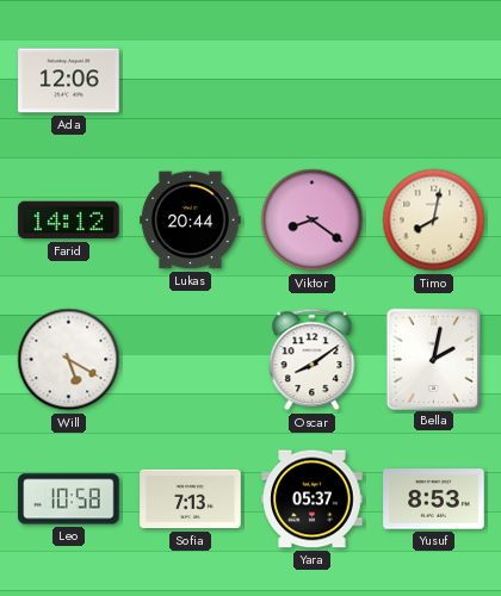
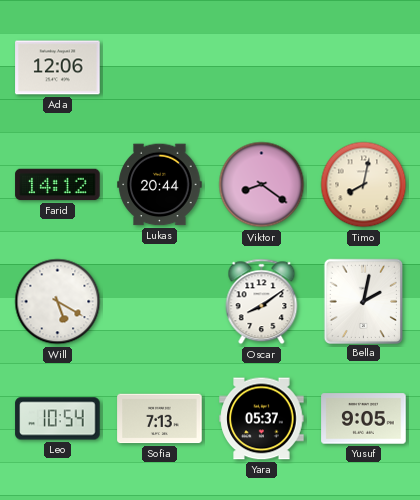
Leo: 10:58 -> 10:54
Yusuf: 8:53 -> 9:05
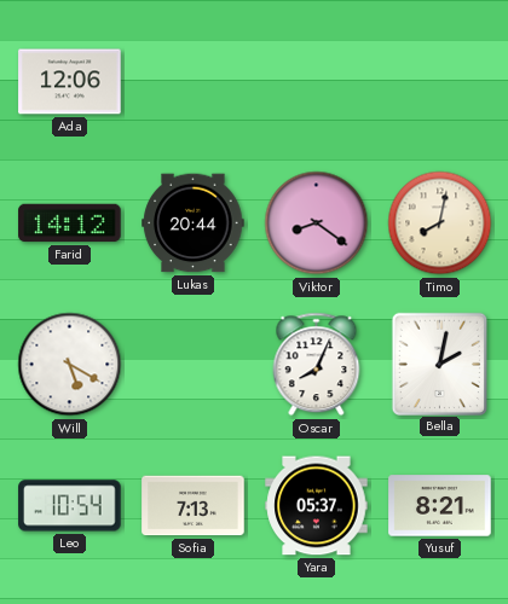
Oscar: 8:09 -> 8:04
Yusuf: 9:05 -> 8:21
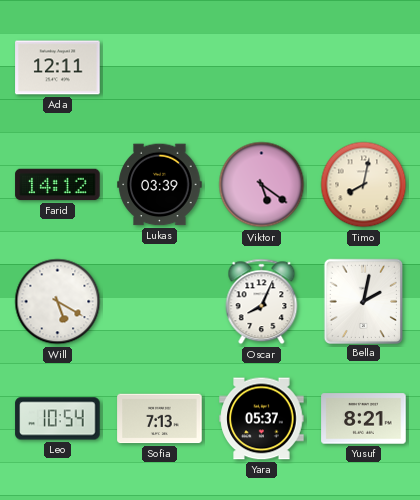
Ada: 12:06 -> 12:11
Lukas: 20:44 -> 03:39
Viktor: 8:21 -> 5:21
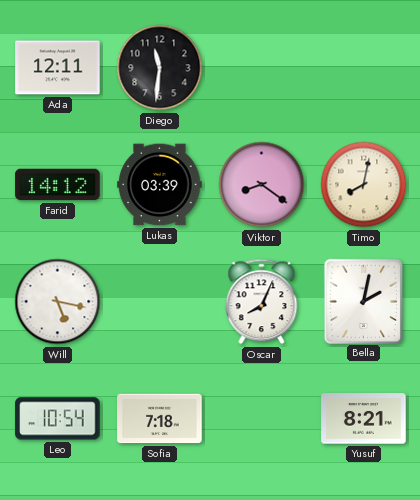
Diego: none -> 11:31
Viktor: 5:21 -> 8:21
Will: 5:20 -> 5:17
Sofia: 7:13 -> 7:18
Yara: 05:37 -> none
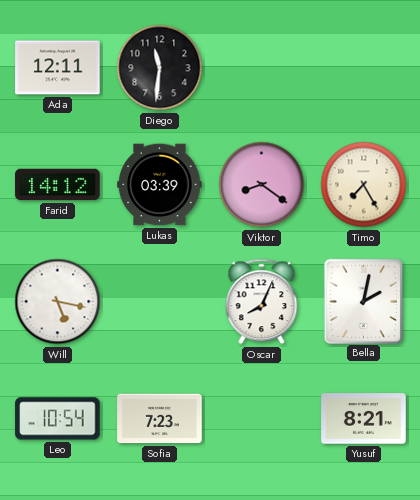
Timo: 8:02 -> 7:25
Sofia: 7:18 -> 7:23
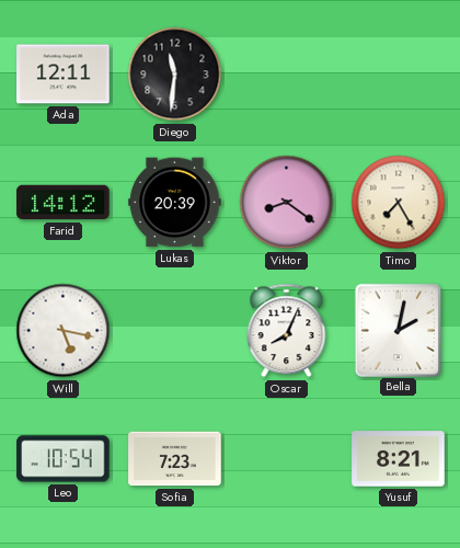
Lukas: 03:39 -> 20:39
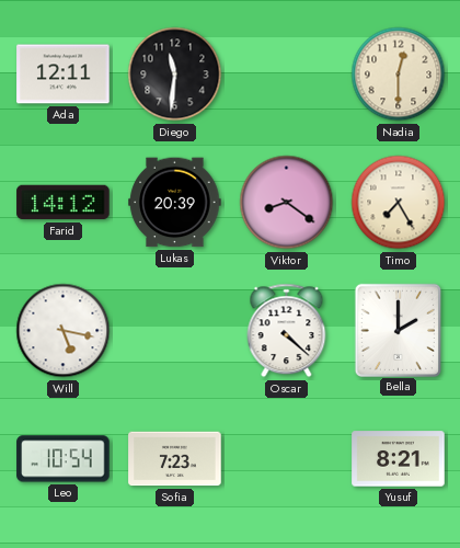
Nadia: none -> 12:30
Oscar: 8:04 -> 4:22
Bella: 2:02 -> 2:00
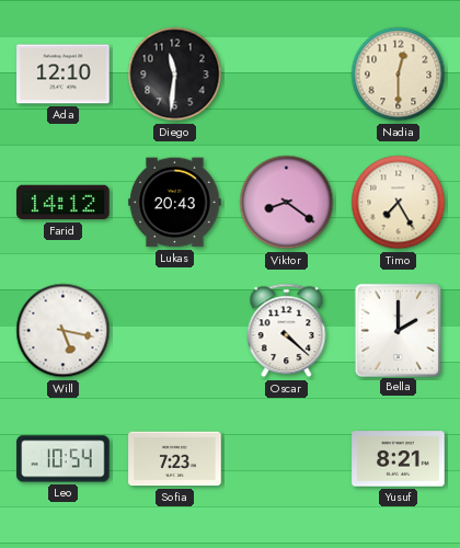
Ada: 12:11 -> 12:10
Lukas: 20:39 -> 20:43
